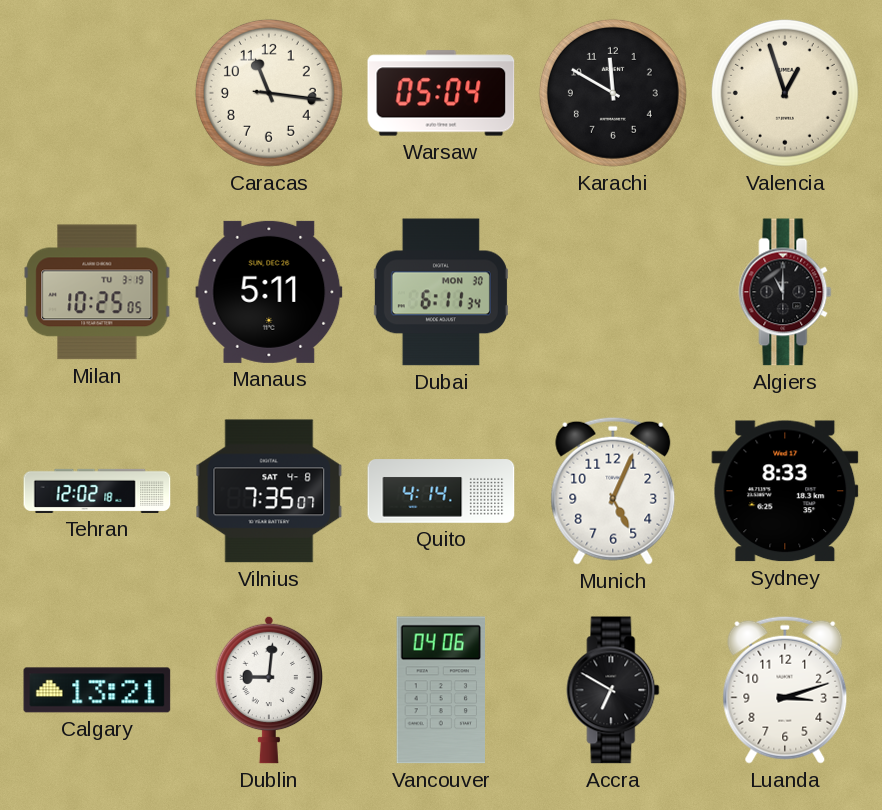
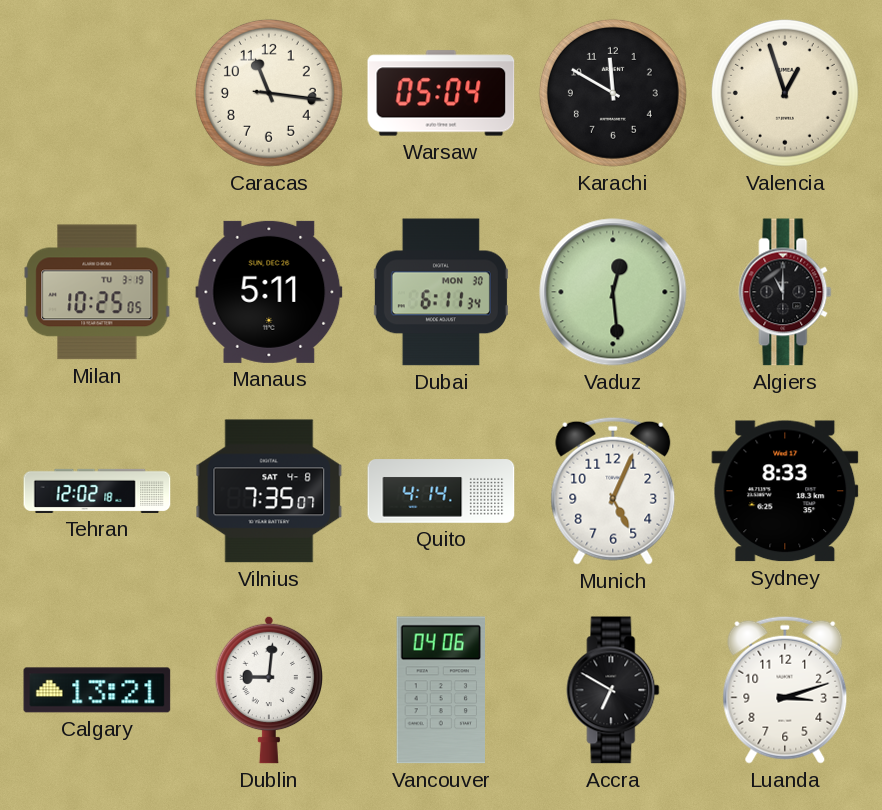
Vaduz: none -> 12:29
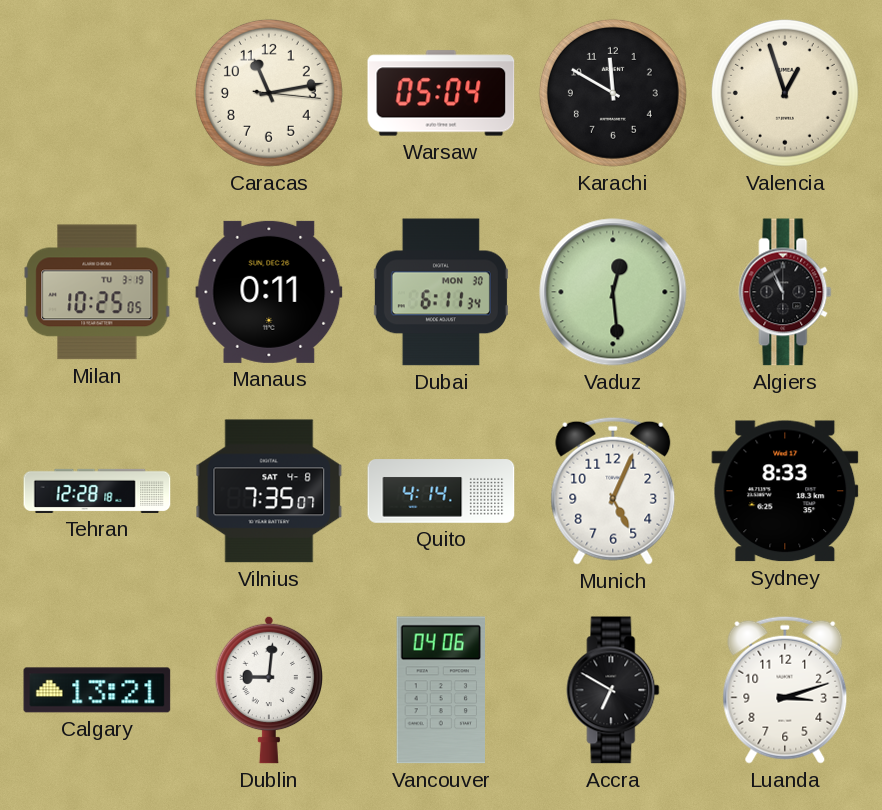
Caracas: 11:16 -> 11:13
Manaus: 5:11 -> 0:11
Algiers: 11:00 -> 10:56
Tehran: 12:02 -> 12:28
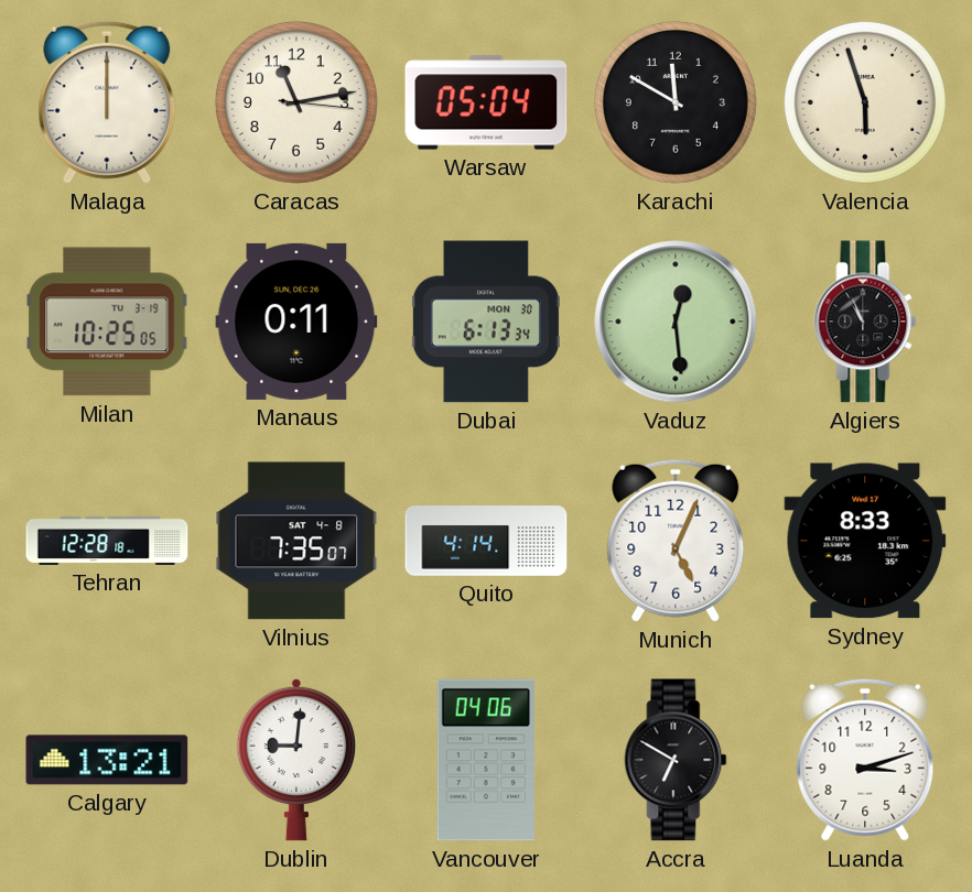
Malaga: none -> 12:00
Valencia: 12:57 -> 5:57
Dubai: 6:11 -> 6:13
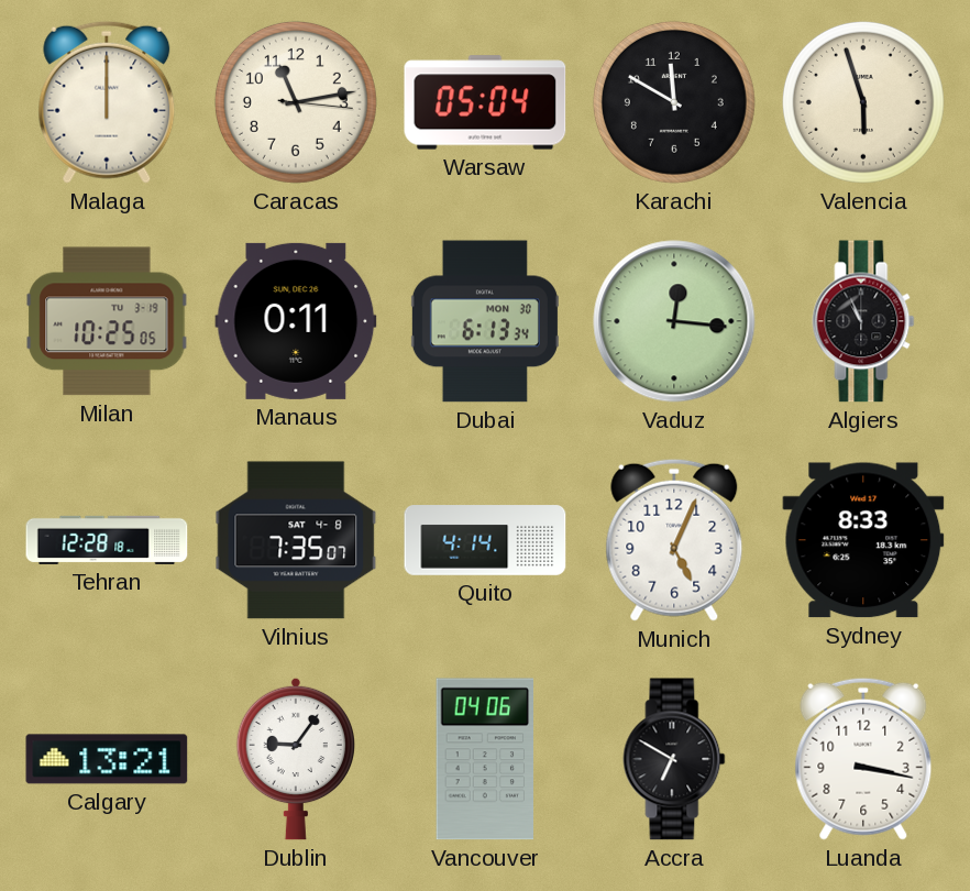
Vaduz: 12:29 -> 12:16
Dublin: 9:01 -> 9:06
Luanda: 3:12 -> 3:17
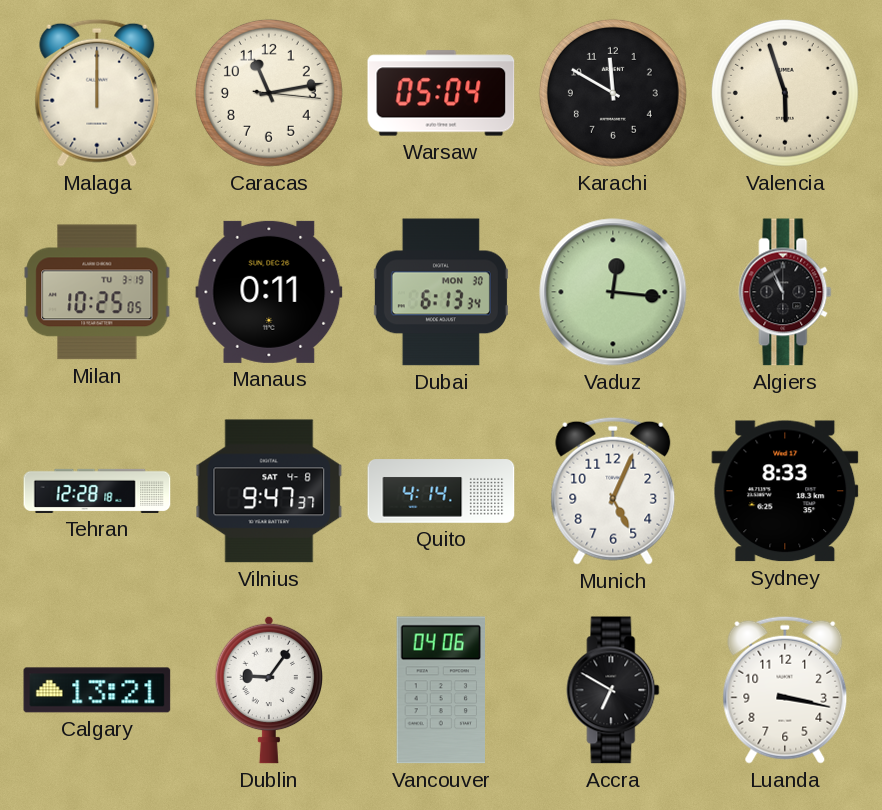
Vilnius: 7:35 -> 9:47
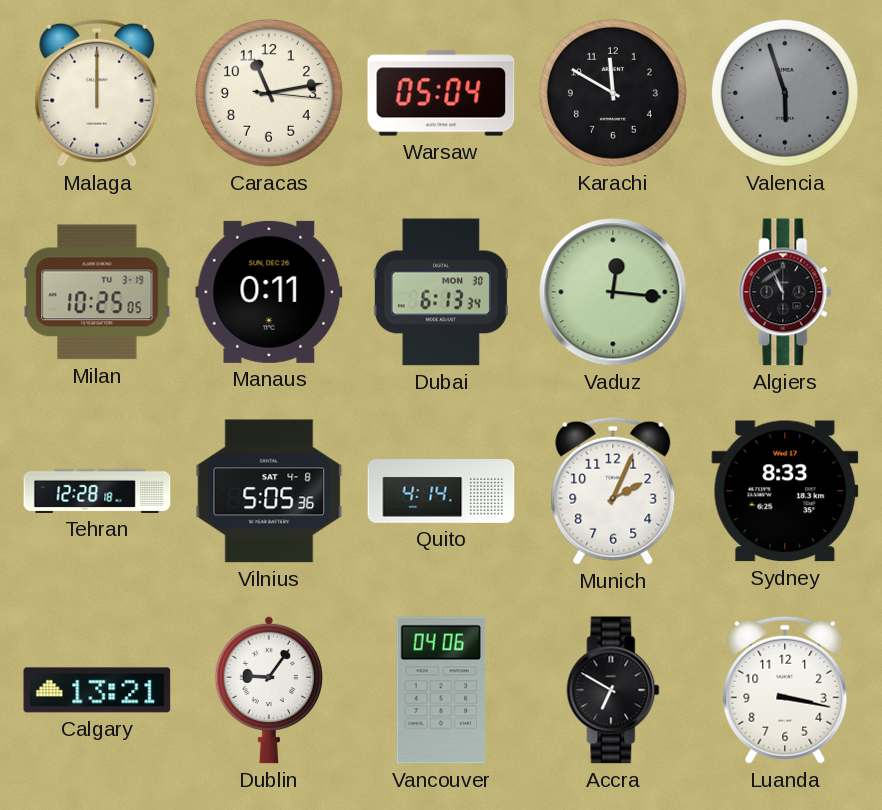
Valencia dial: cream -> grey
Vilnius: 9:47 -> 5:05
Munich: 5:04 -> 2:04
